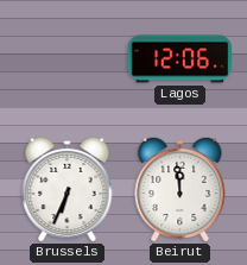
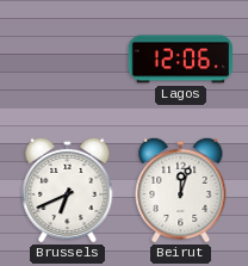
Brussels: 6:34 -> 6:41
Beirut: 11:59 -> 12:03
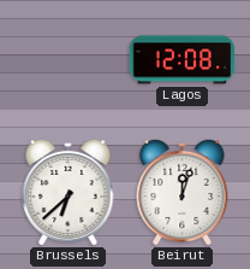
Lagos: 12:06 -> 12:08
Brussels: 6:41 -> 6:38
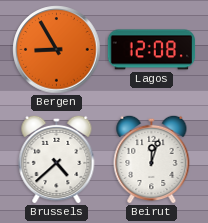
Bergen: none -> 8:55
Brussels: 6:38 -> 4:38
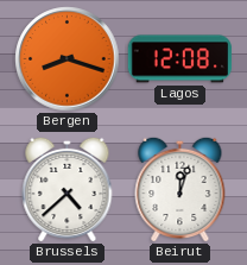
Bergen: 8:55 -> 8:18
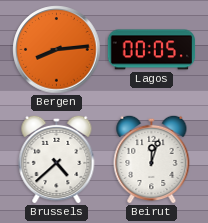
Bergen: 8:18 -> 8:14
Lagos: 12:08 -> 00:05
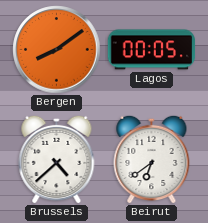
Bergen: 8:14 -> 8:09
Beirut: 12:03 -> 6:39
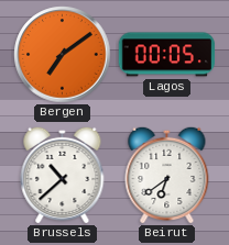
Bergen: 8:09 -> 7:09
Brussels: 4:38 -> 10:38
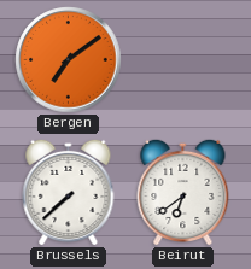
Lagos: 00:05 -> none
Brussels: 10:38 -> 7:38
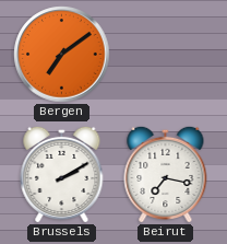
Brussels: 7:38 -> 2:10
Beirut: 6:39 -> 7:17
